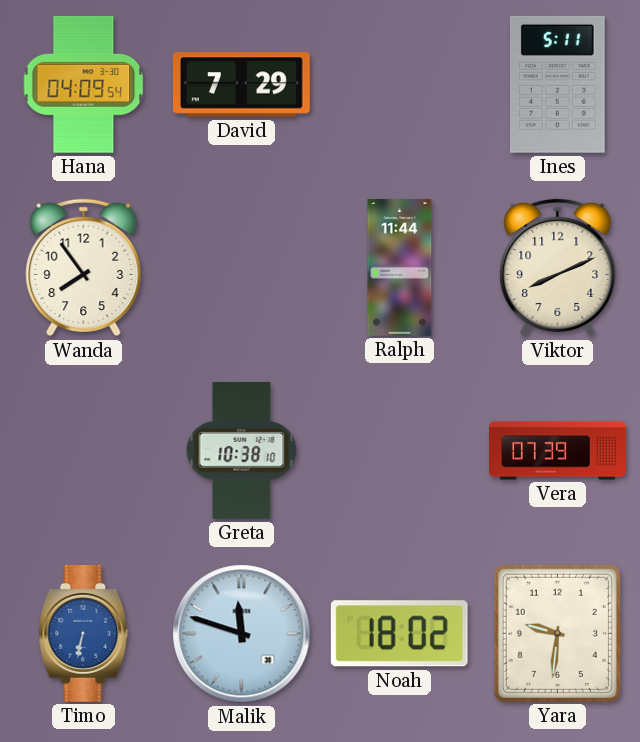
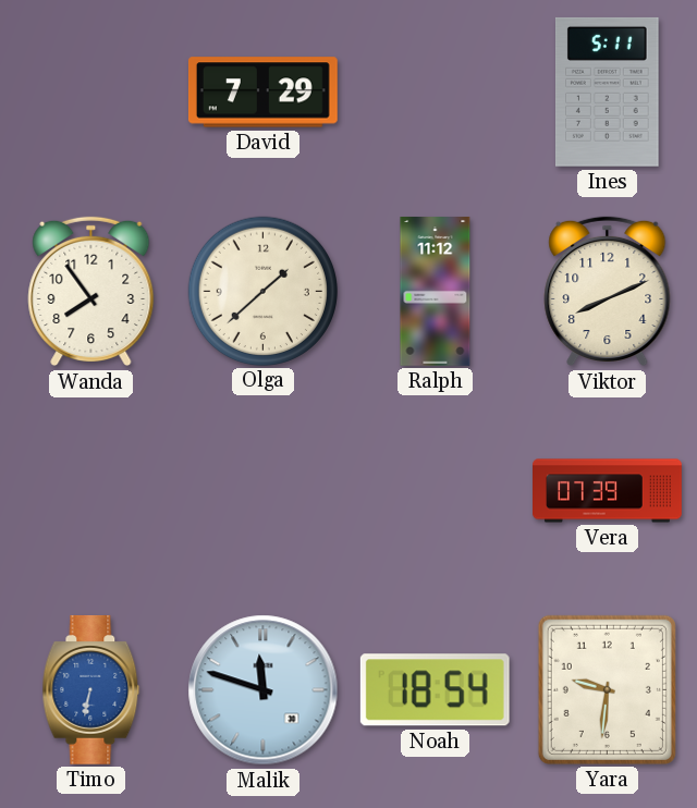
Hana: 04:09 -> none
Olga: none -> 1:38
Ralph: 11:44 -> 11:12
Greta: 10:38 -> none
Noah: 18:02 -> 18:54
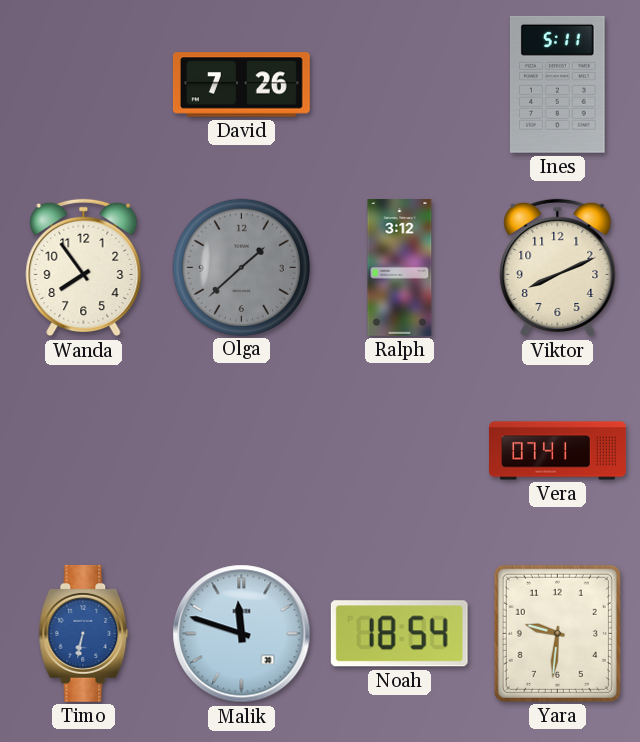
David: 7:29 -> 7:26
Olga dial: cream -> grey
Ralph: 11:12 -> 3:12
Vera: 07:39 -> 07:41
